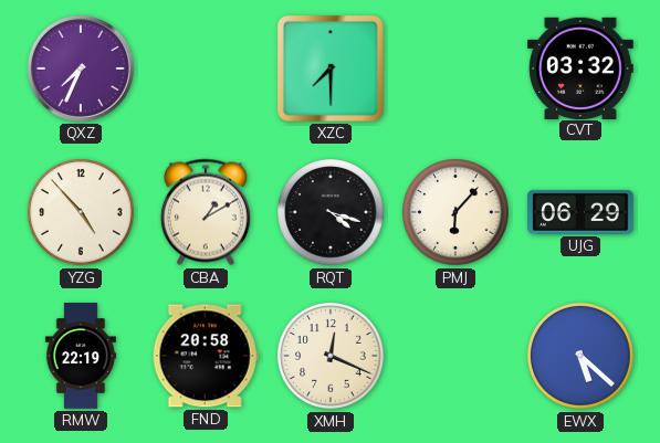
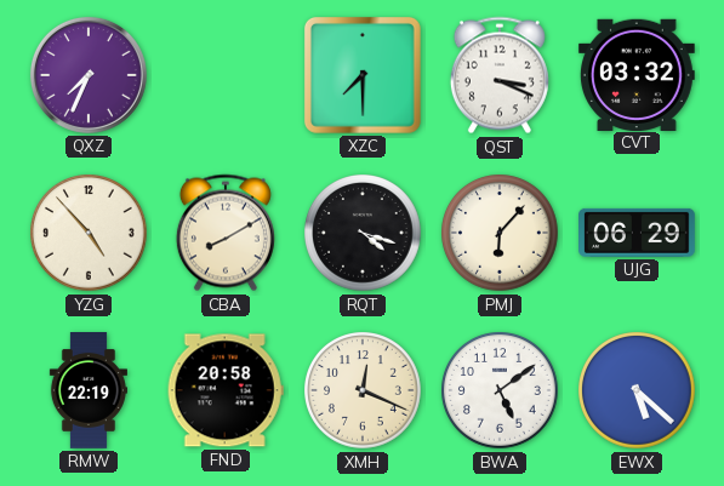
QST: none -> 3:19
CBA: 1:10 -> 8:10
BWA: none -> 5:09
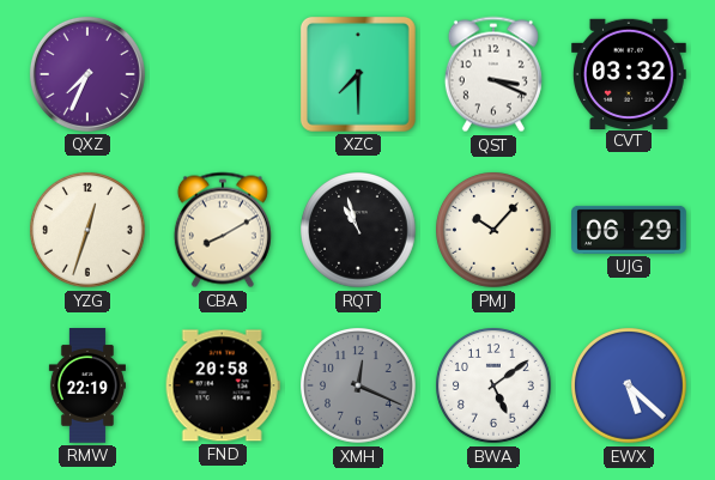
YZG: 4:53 -> 12:33
RQT: 4:18 -> 10:57
PMJ: 6:07 -> 10:07
XMH dial: cream -> grey
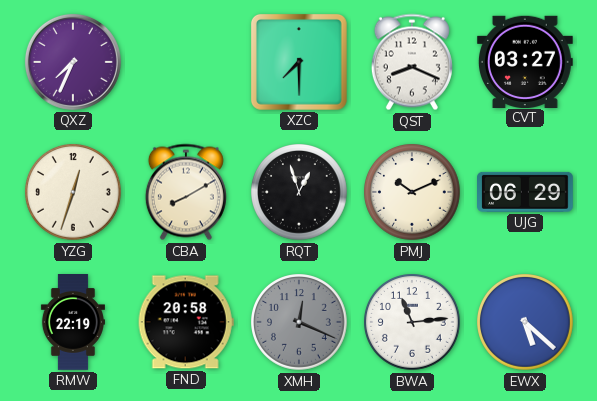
QST: 3:19 -> 8:19
CVT: 03:32 -> 03:27
RQT: 10:57 -> 12:57
PMJ: 10:07 -> 10:11
BWA: 5:09 -> 11:14
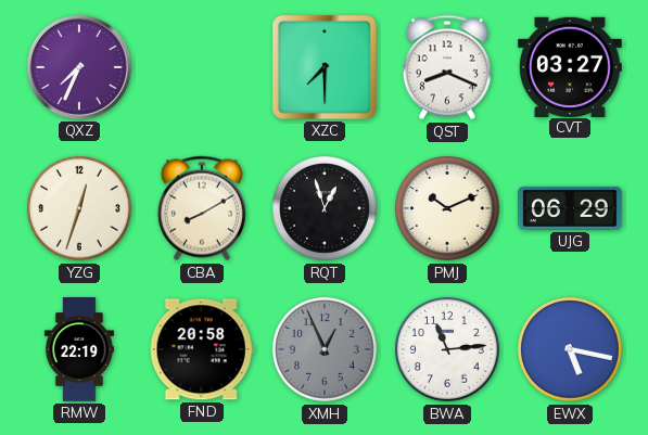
XMH: 12:19 -> 12:56
EWX: 5:22 -> 5:17
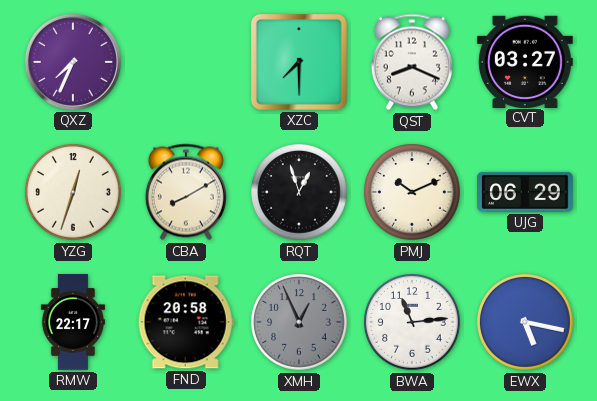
RMW: 22:19 -> 22:17
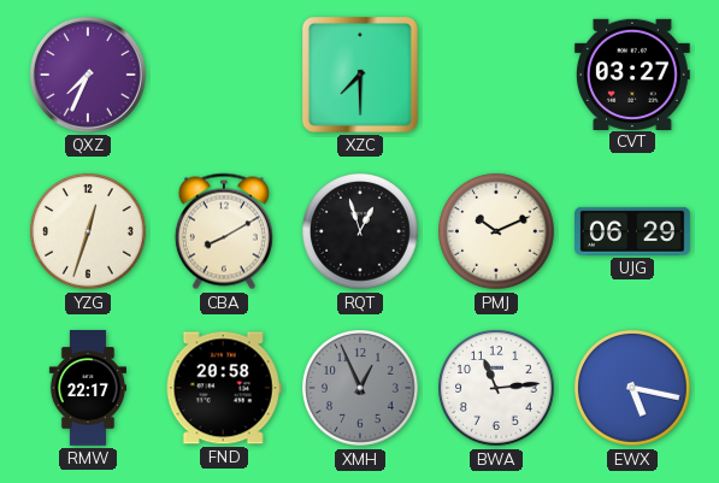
QST: 8:19 -> none
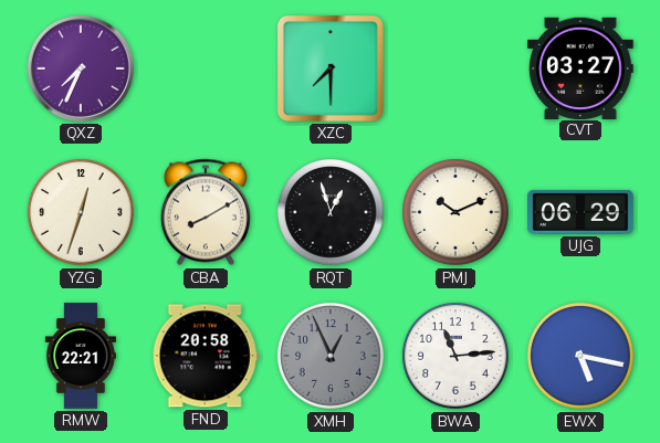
RMW: 22:17 -> 22:21
